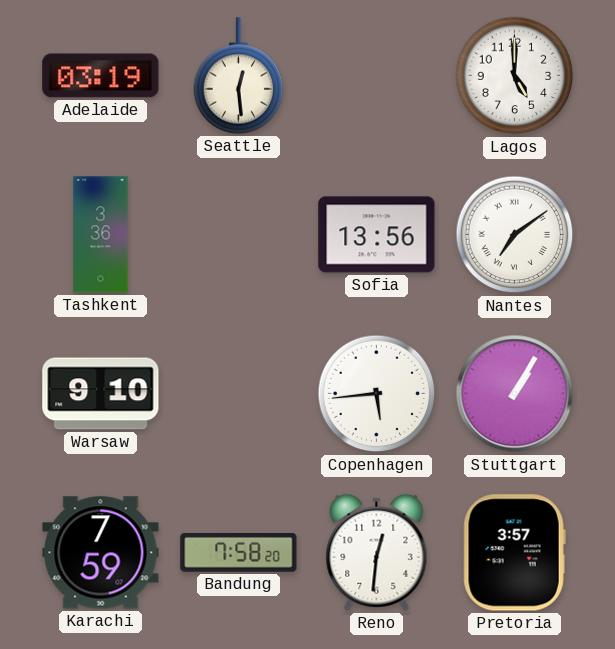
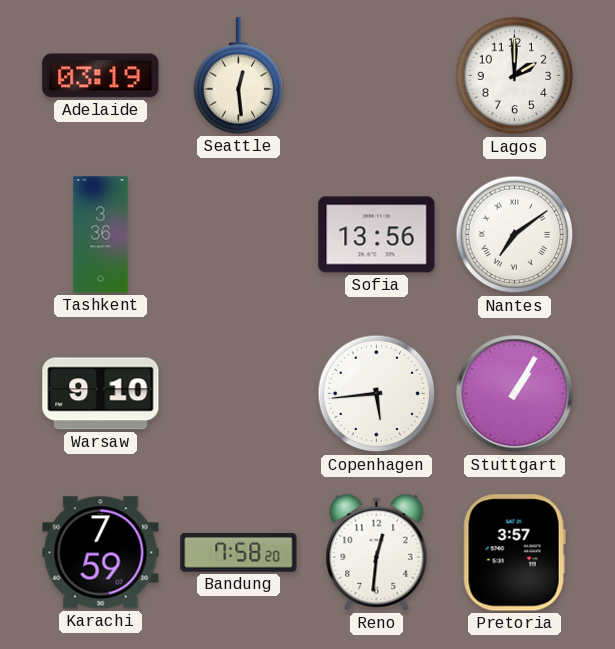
Lagos: 5:00 -> 2:00
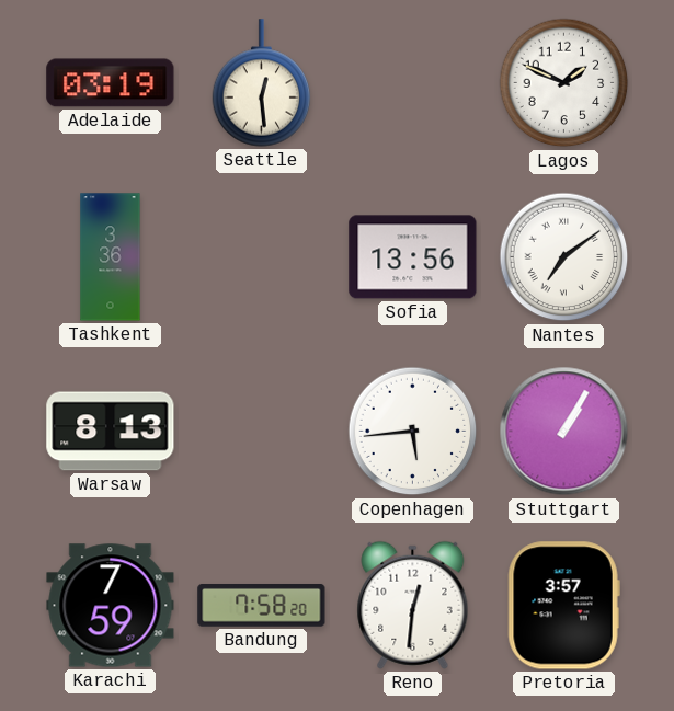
Lagos: 2:00 -> 1:49
Warsaw: 9:10 -> 8:13
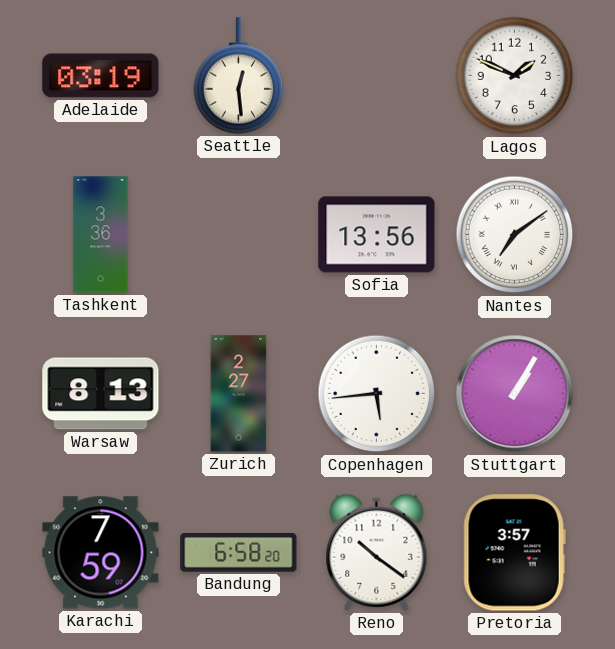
Zurich: none -> 2:27
Bandung: 7:58 -> 6:58
Reno: 12:31 -> 10:21
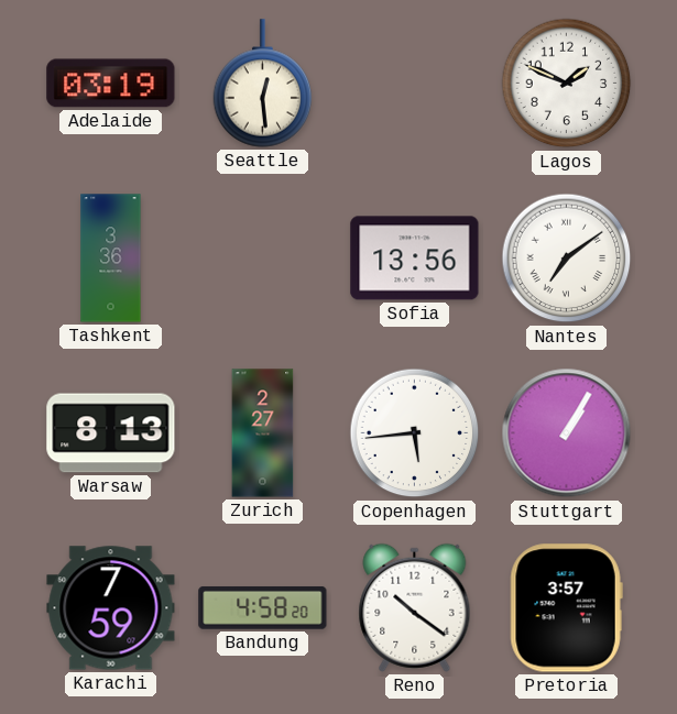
Bandung: 6:58 -> 4:58
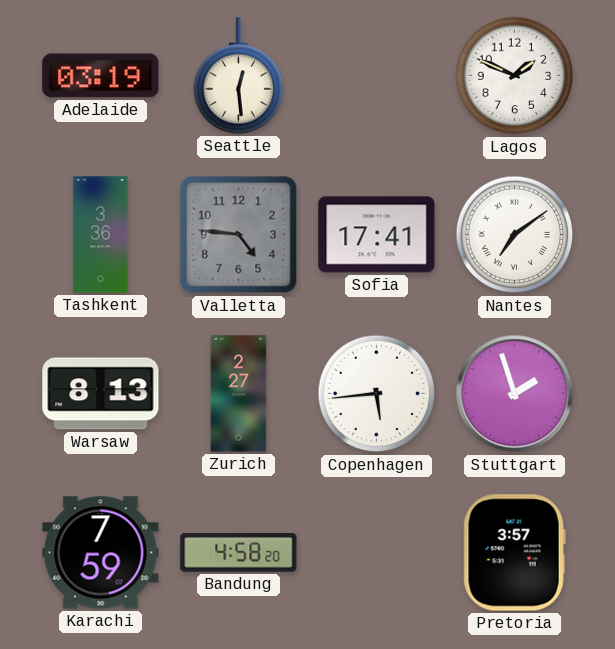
Valletta: none -> 4:46
Sofia: 13:56 -> 17:41
Stuttgart: 1:05 -> 1:57
Reno: 10:21 -> none
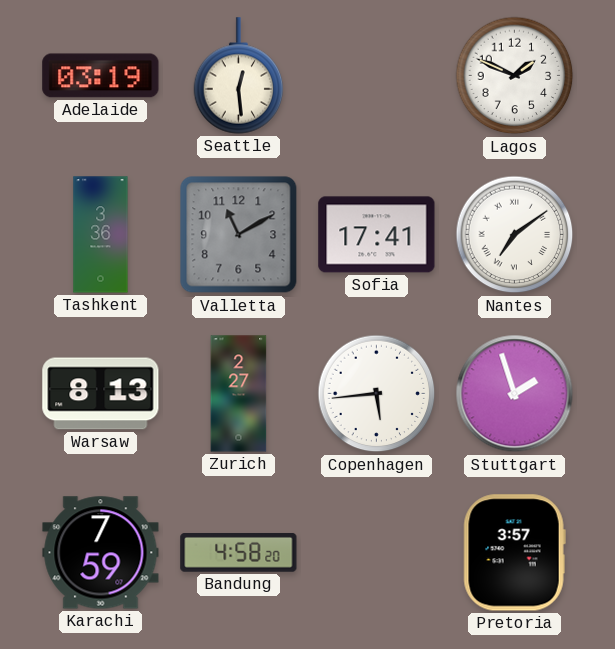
Valletta: 4:46 -> 11:10
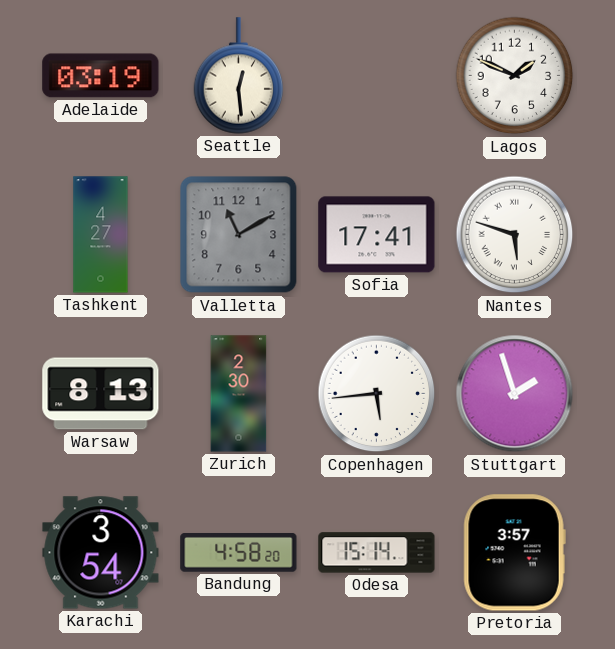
Tashkent: 3:36 -> 4:27
Nantes: 7:09 -> 5:48
Zurich: 2:27 -> 2:30
Karachi: 7:59 -> 3:54
Odesa: none -> 15:14
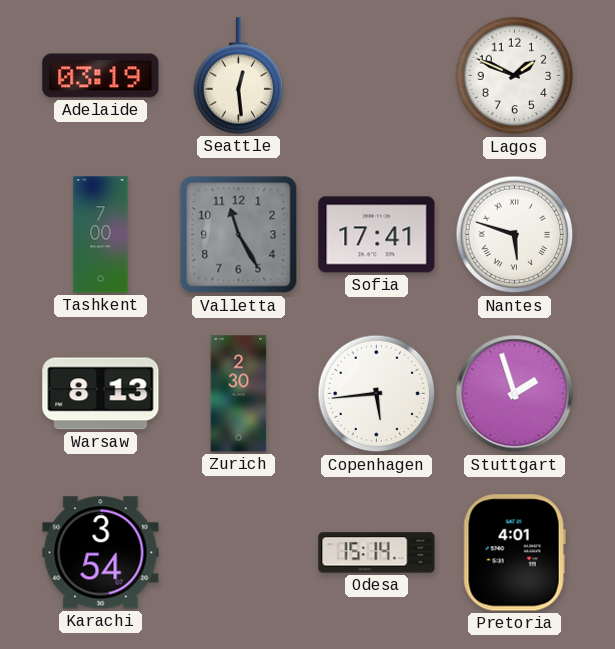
Tashkent: 4:27 -> 7:00
Valletta: 11:10 -> 11:25
Bandung: 4:58 -> none
Pretoria: 3:57 -> 4:01
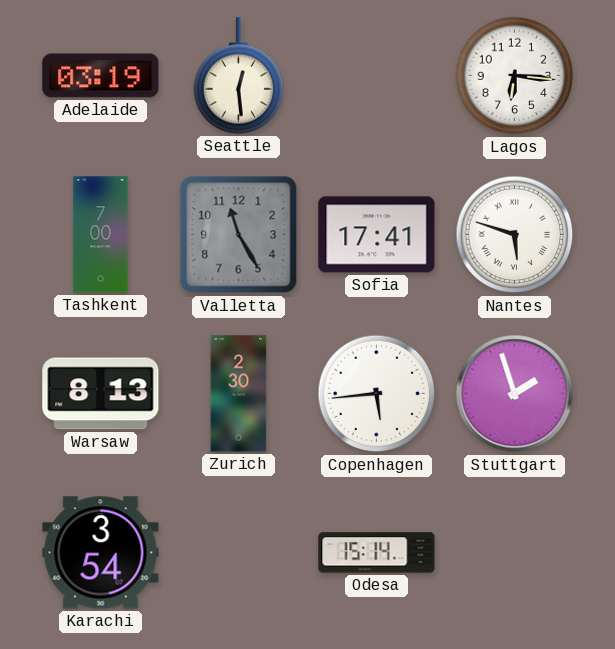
Lagos: 1:49 -> 6:16
Pretoria: 4:01 -> none
